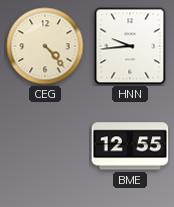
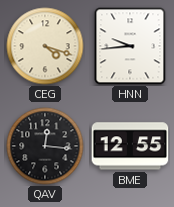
CEG: 4:23 -> 4:18
QAV: none -> 12:16
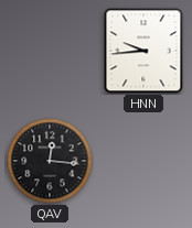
CEG: 4:18 -> none
BME: 12:55 -> none
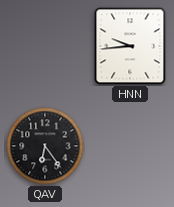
QAV: 12:16 -> 6:24
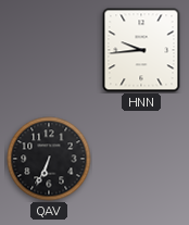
QAV: 6:24 -> 6:34
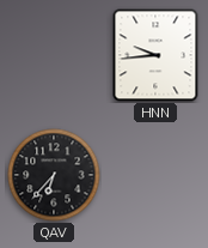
QAV: 6:34 -> 6:37
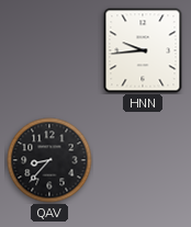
QAV: 6:37 -> 8:37
